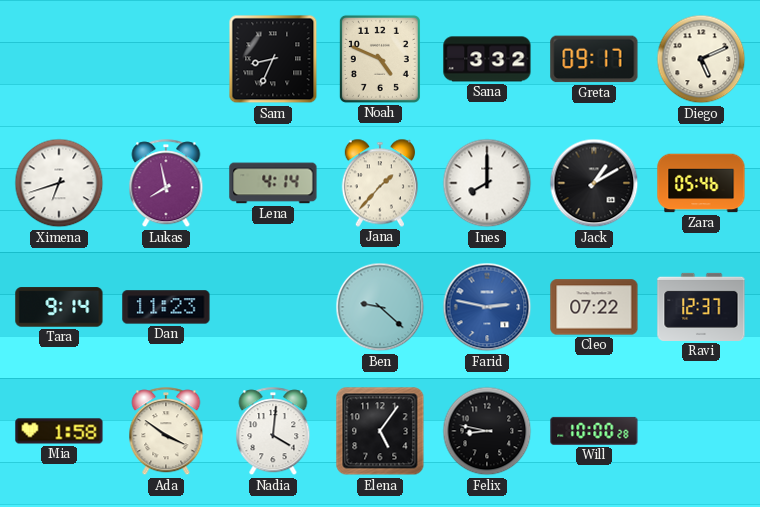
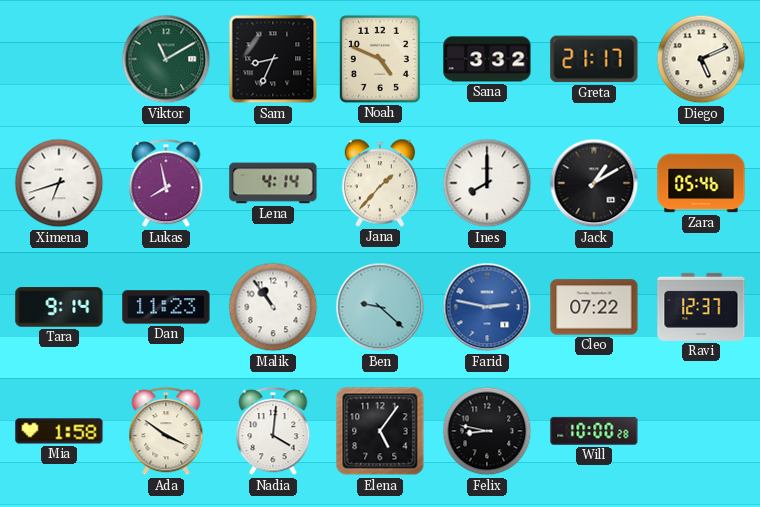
Viktor: none -> 11:10
Greta: 09:17 -> 21:17
Malik: none -> 10:54
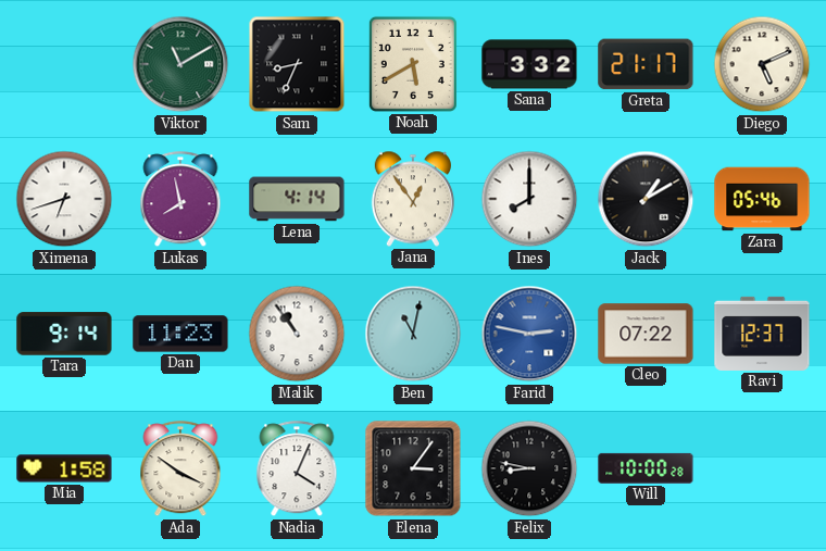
Noah: 4:49 -> 5:40
Jana: 1:37 -> 12:54
Ben: 9:22 -> 11:02
Nadia: 4:01 -> 4:04
Elena: 5:06 -> 3:06
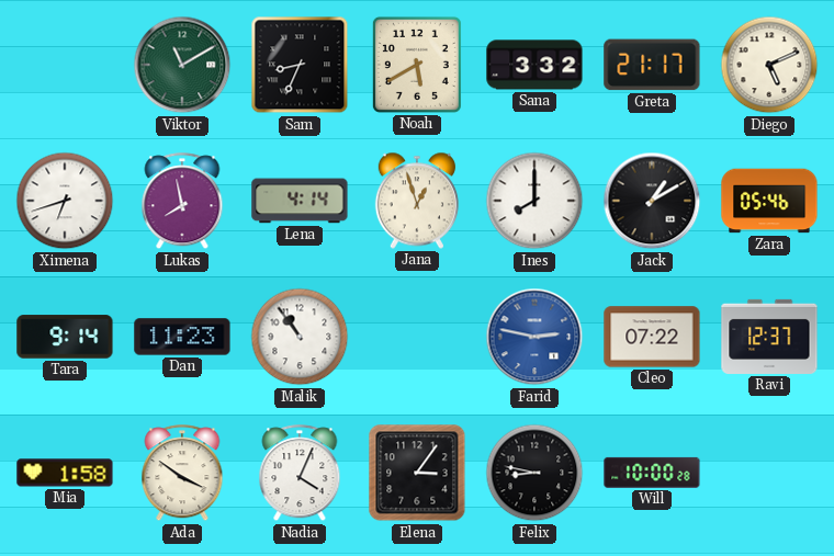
Jana: 12:54 -> 12:57
Ben: 11:02 -> none
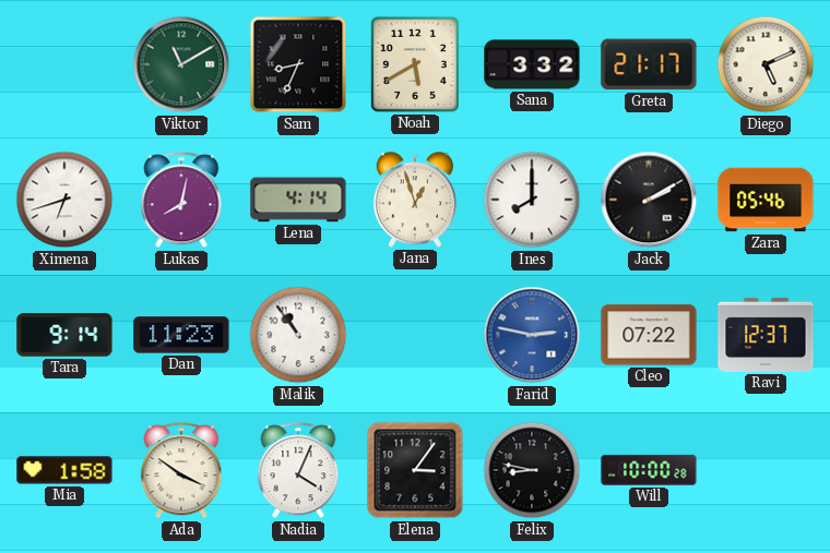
Lukas: 7:58 -> 8:02
Jack: 1:10 -> 2:10
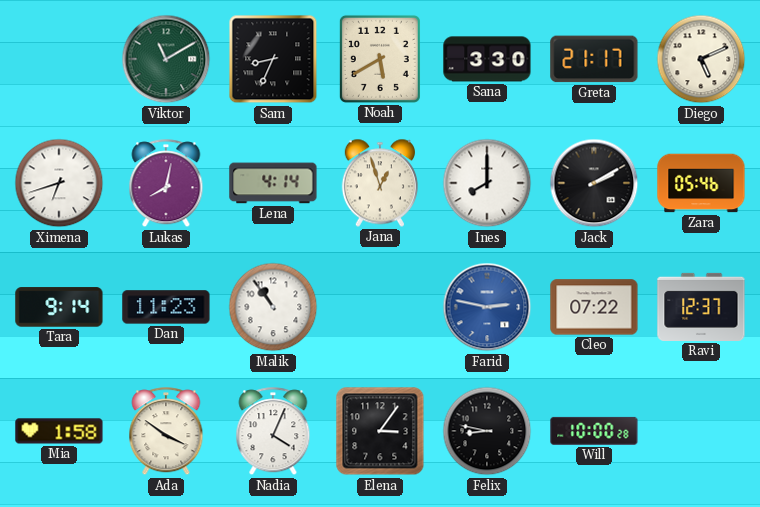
Sana: 3:32 -> 3:30
